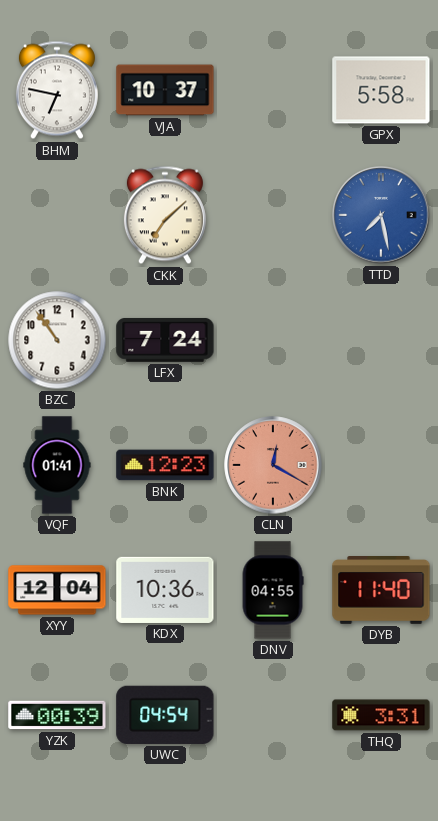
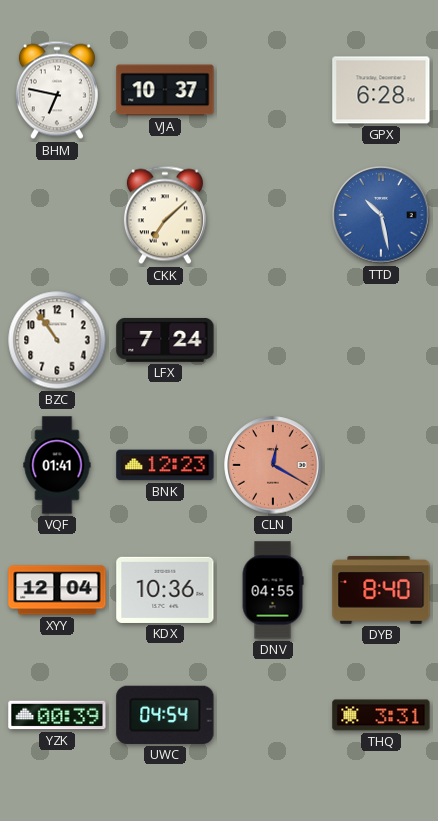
GPX: 5:58 -> 6:28
TTD: 7:28 -> 10:28
DYB: 11:40 -> 8:40
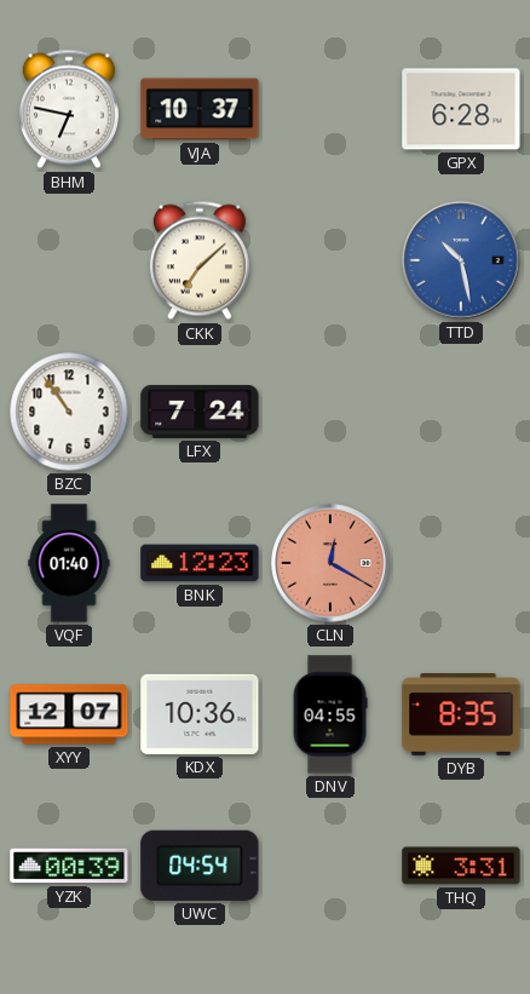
VQF: 01:41 -> 01:40
XYY: 12:04 -> 12:07
DYB: 8:40 -> 8:35
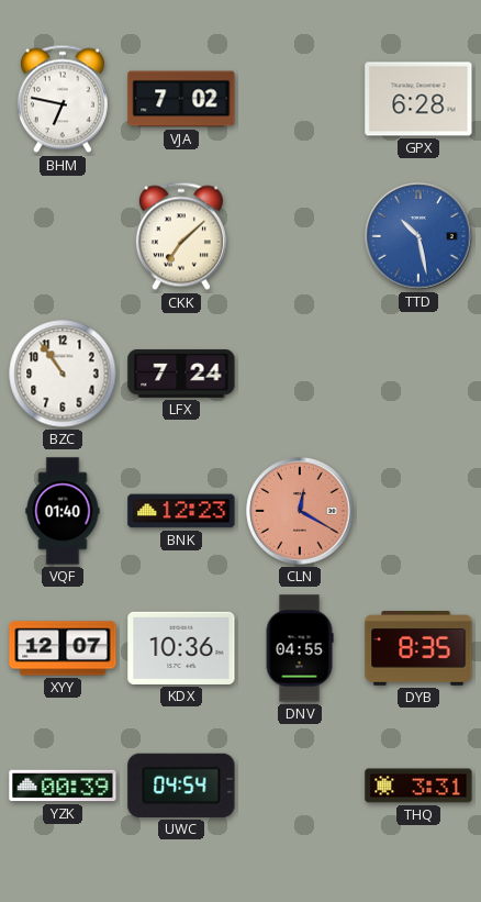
VJA: 10:37 -> 7:02
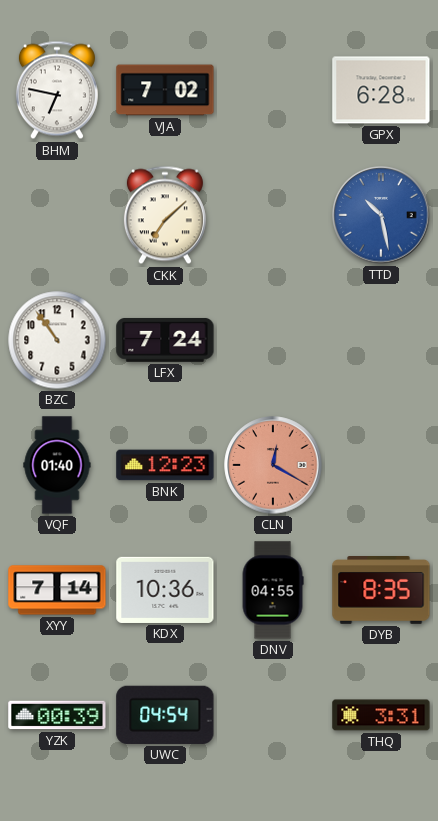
XYY: 12:07 -> 7:14
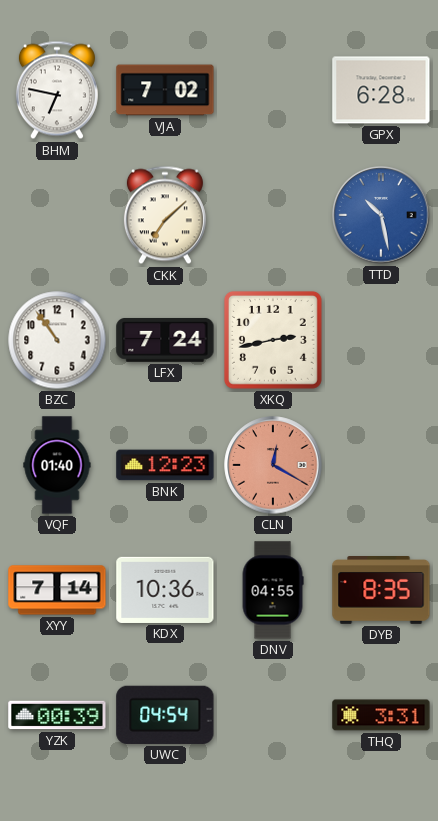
XKQ: none -> 2:43
